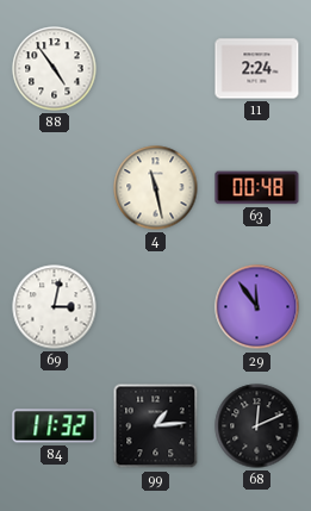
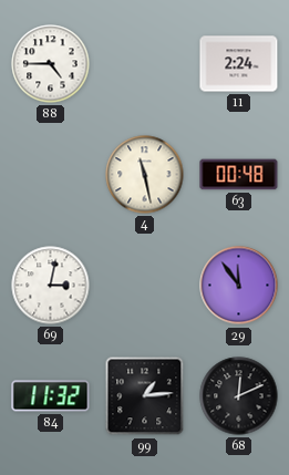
88: 4:54 -> 4:45
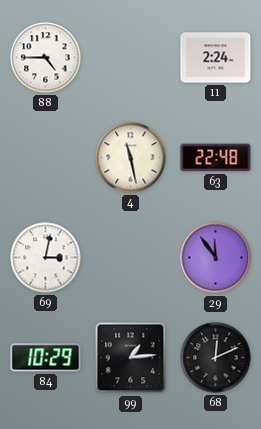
63: 00:48 -> 22:48
84: 11:32 -> 10:29
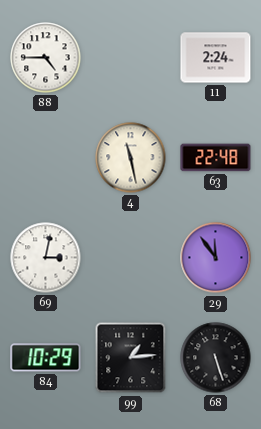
68: 12:11 -> 5:27
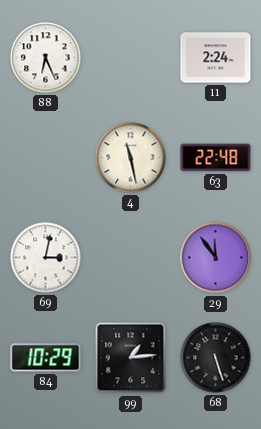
88: 4:45 -> 6:26
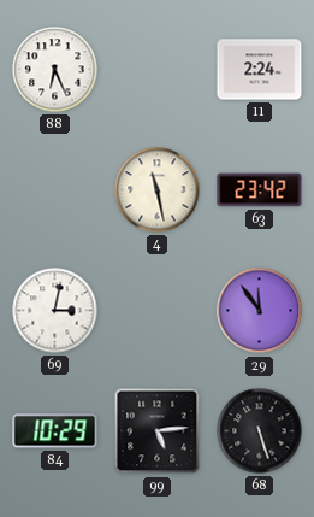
63: 22:48 -> 23:42
99: 1:14 -> 5:14
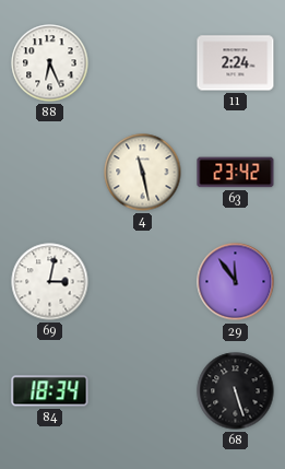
84: 10:29 -> 18:34
99: 5:14 -> none
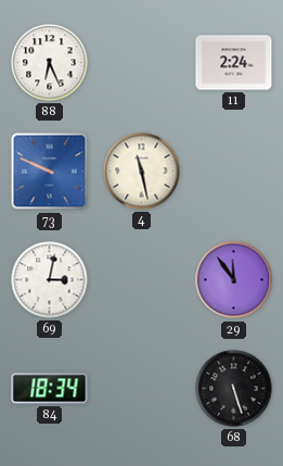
73: none -> 9:49
63: 23:42 -> none
